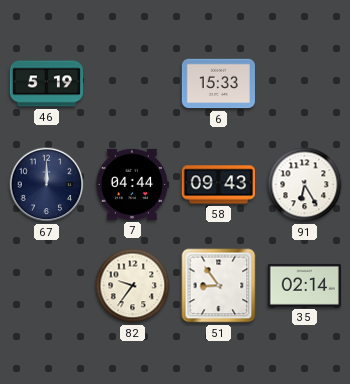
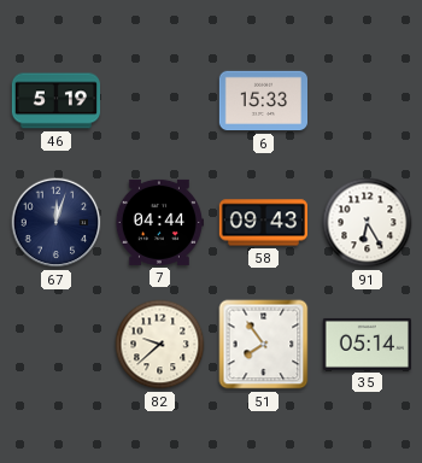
67: 12:00 -> 12:03
82: 9:36 -> 9:38
51: 8:54 -> 7:54
35: 02:14 -> 05:14
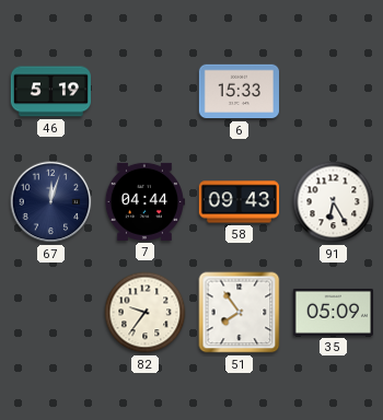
82: 9:38 -> 9:36
35: 05:14 -> 05:09
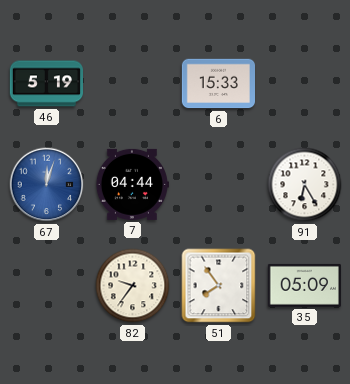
67 dial: navy -> blue
58: 09:43 -> none
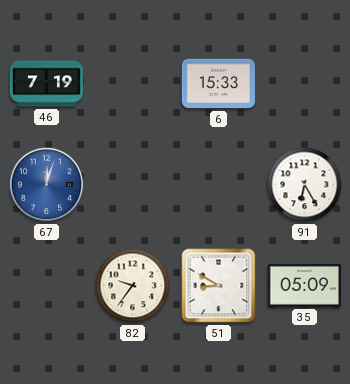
46: 5:19 -> 7:19
7: 04:44 -> none
51: 7:54 -> 8:50
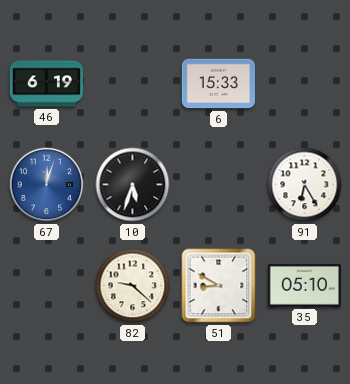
46: 7:19 -> 6:19
10: none -> 5:33
82: 9:36 -> 9:22
35: 05:09 -> 05:10
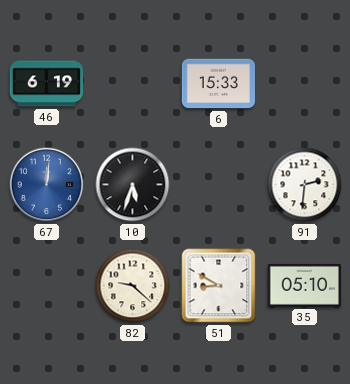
67: 12:03 -> 12:01
91: 6:25 -> 2:31
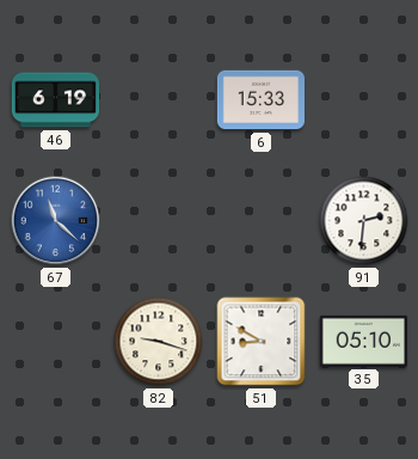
67: 12:01 -> 11:22
10: 5:33 -> none
82: 9:22 -> 9:18
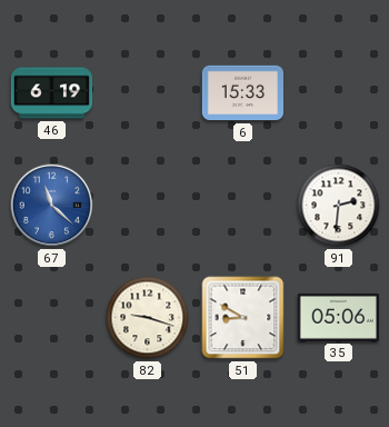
35: 05:10 -> 05:06
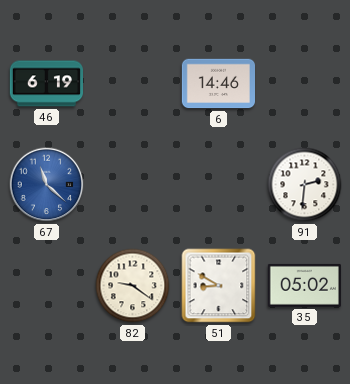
6: 15:33 -> 14:46
82: 9:18 -> 9:21
35: 05:06 -> 05:02
